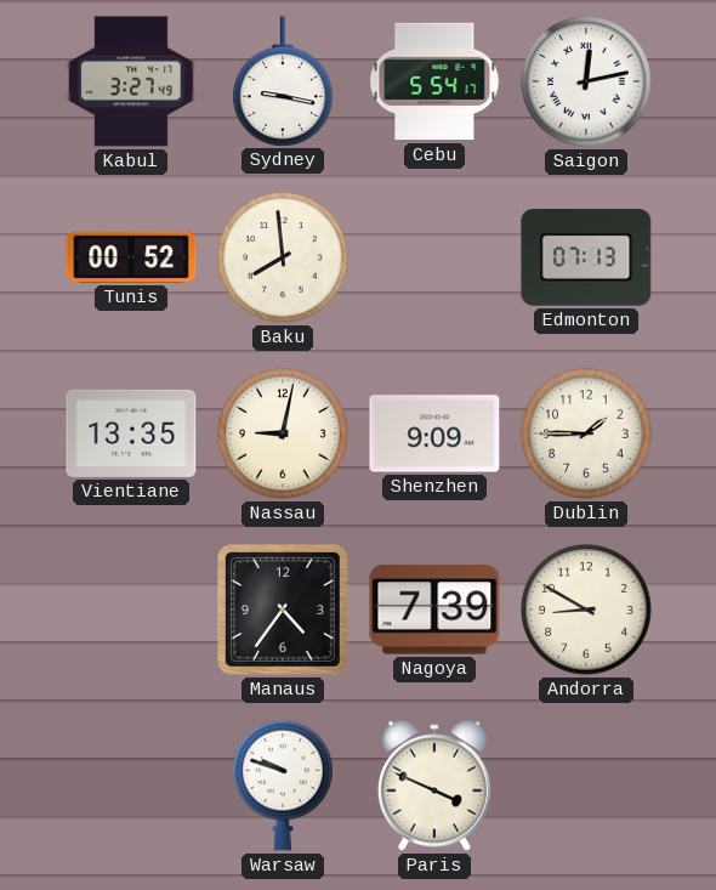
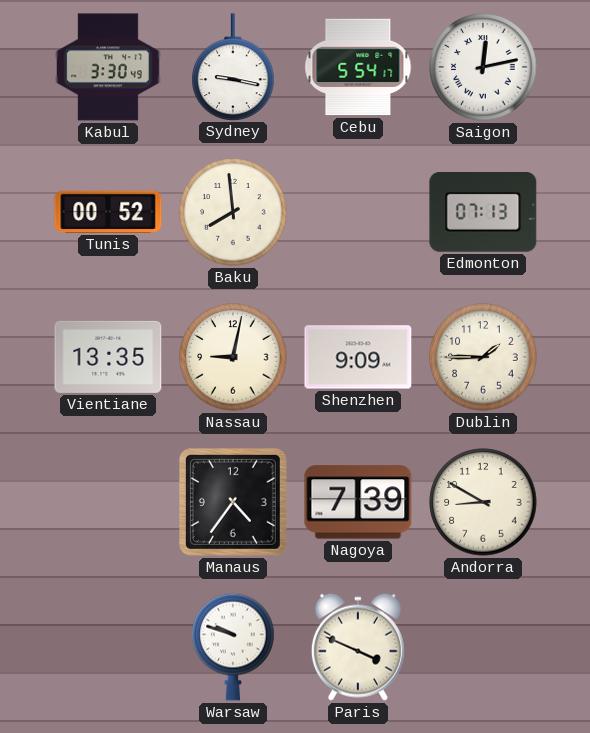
Kabul: 3:27 -> 3:30
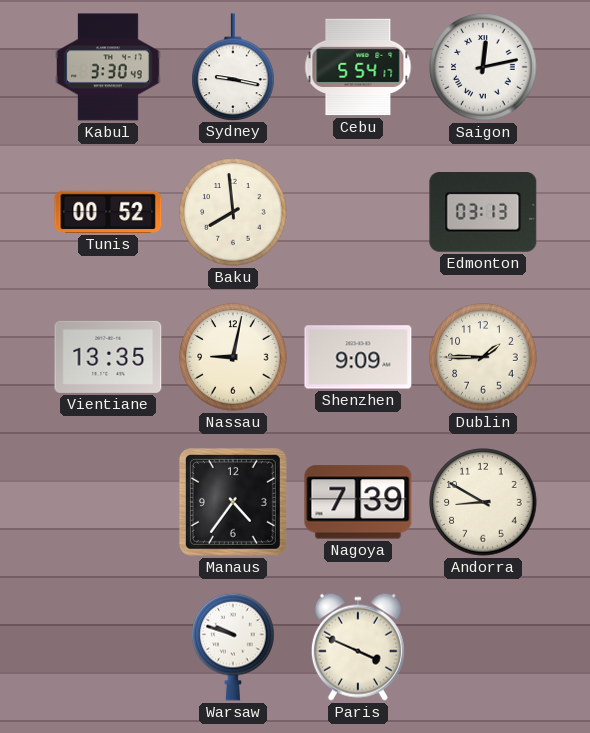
Edmonton: 07:13 -> 03:13
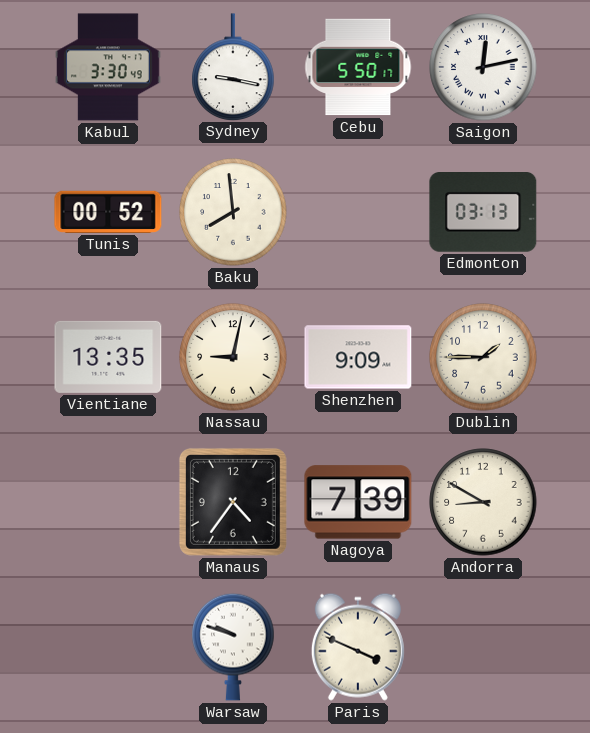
Cebu: 5:54 -> 5:50
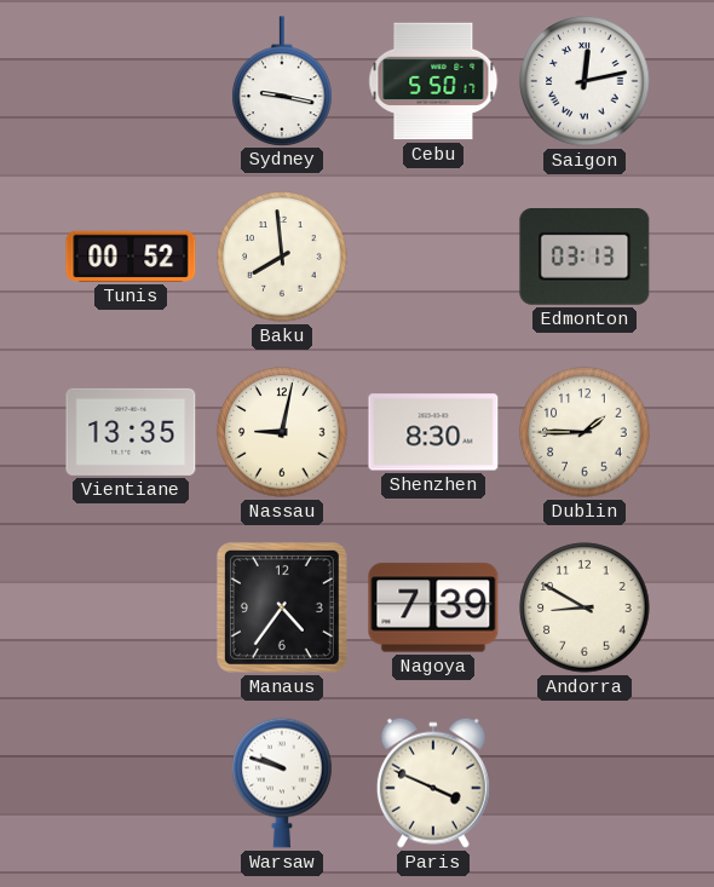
Kabul: 3:30 -> none
Shenzhen: 9:09 -> 8:30
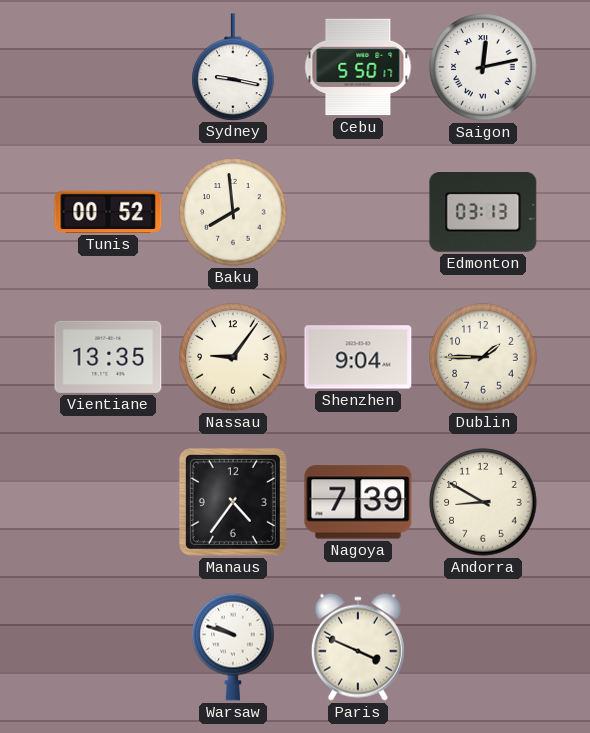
Nassau: 9:02 -> 9:06
Shenzhen: 8:30 -> 9:04
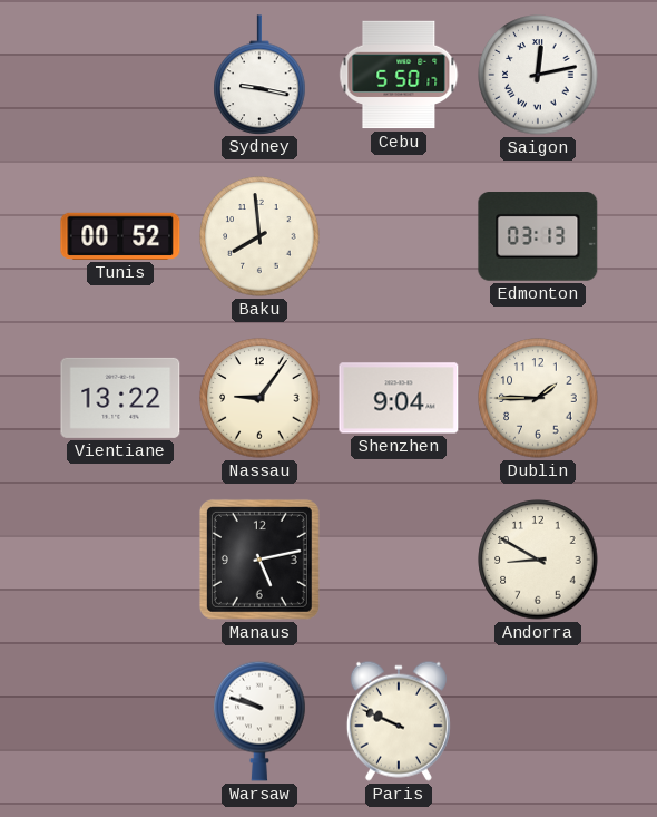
Vientiane: 13:35 -> 13:22
Manaus: 4:36 -> 5:13
Nagoya: 7:39 -> none
Paris: 3:49 -> 9:49
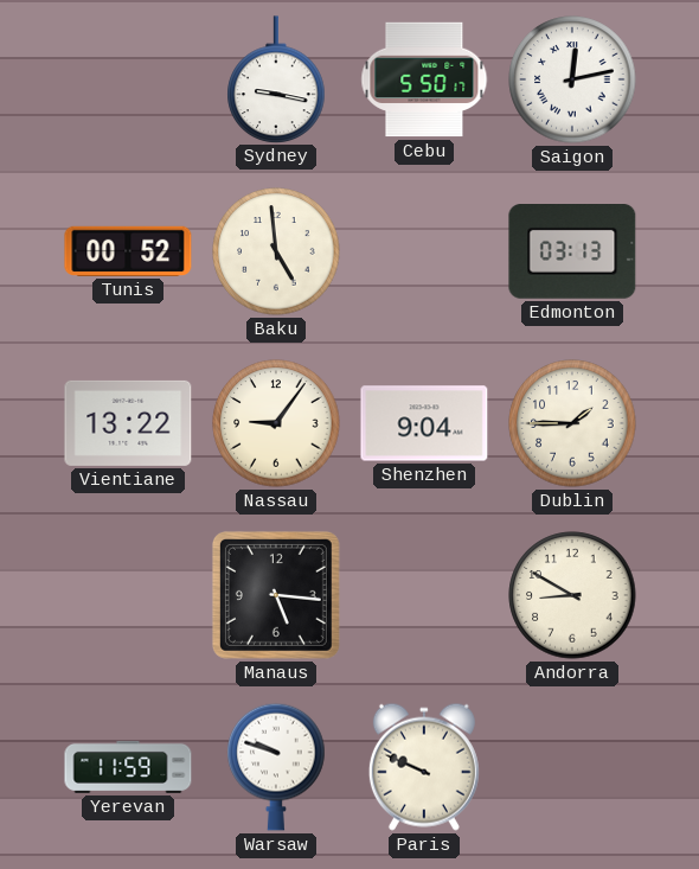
Baku: 7:59 -> 4:59
Manaus: 5:13 -> 5:16
Yerevan: none -> 11:59
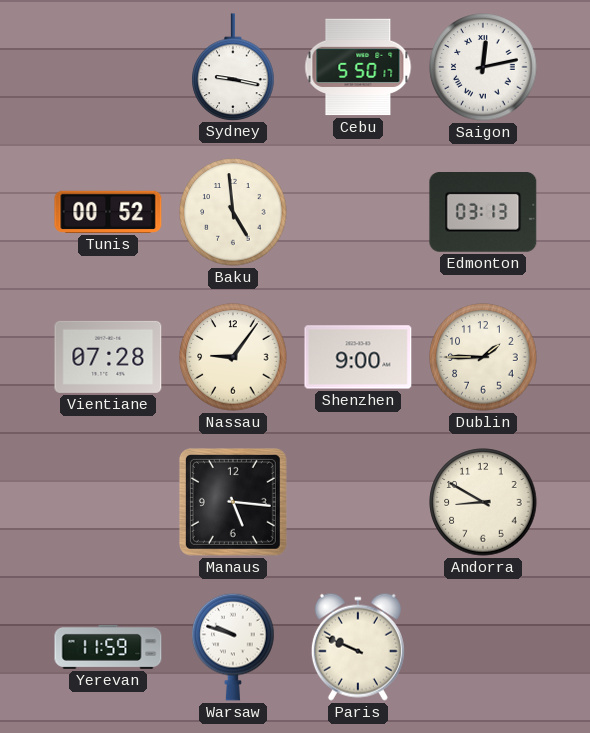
Vientiane: 13:22 -> 07:28
Shenzhen: 9:04 -> 9:00
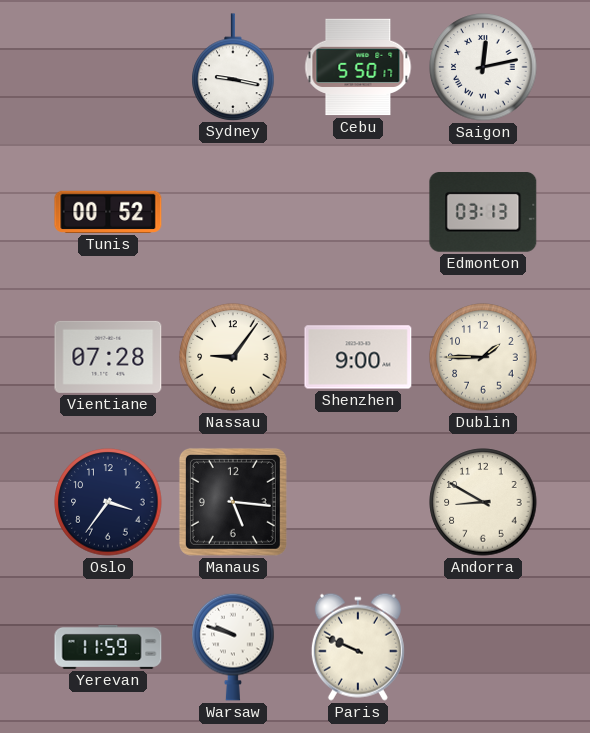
Baku: 4:59 -> none
Oslo: none -> 3:36
